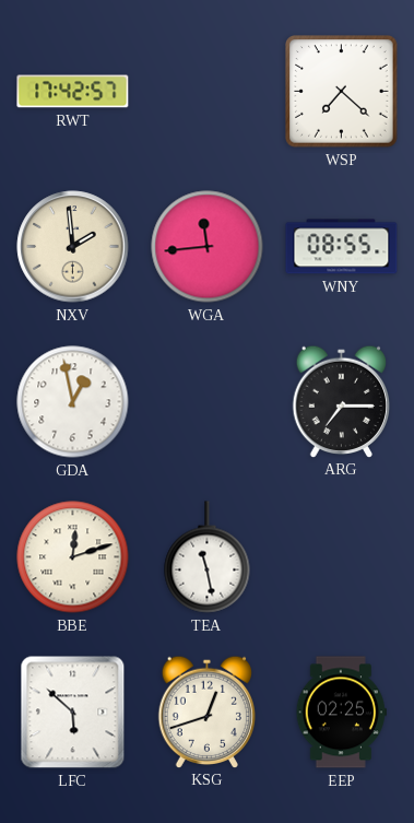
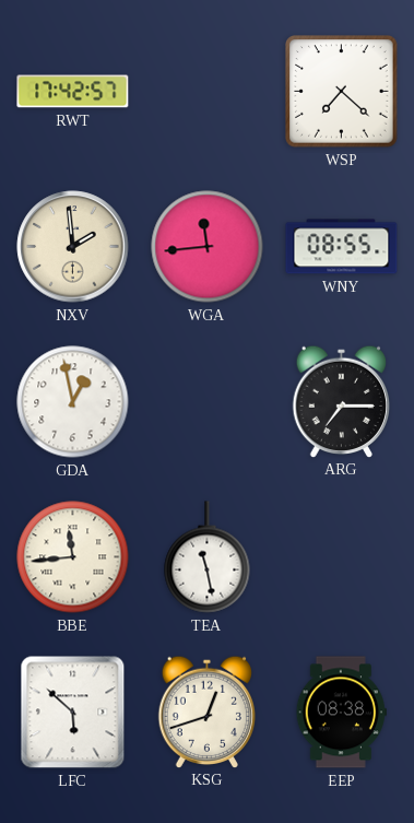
BBE: 12:12 -> 11:44
EEP: 02:25 -> 08:38
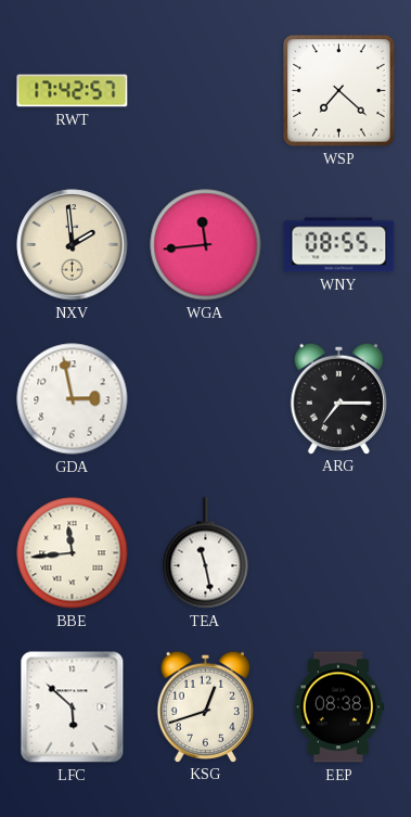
GDA: 12:58 -> 2:58
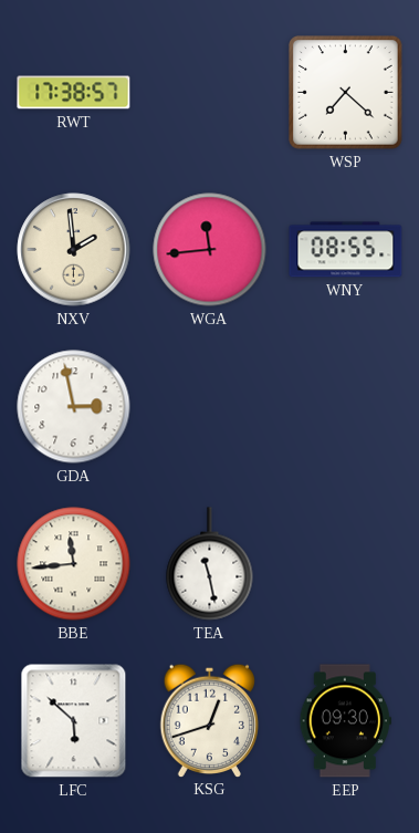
RWT: 17:42 -> 17:38
ARG: 7:15 -> none
EEP: 08:38 -> 09:30
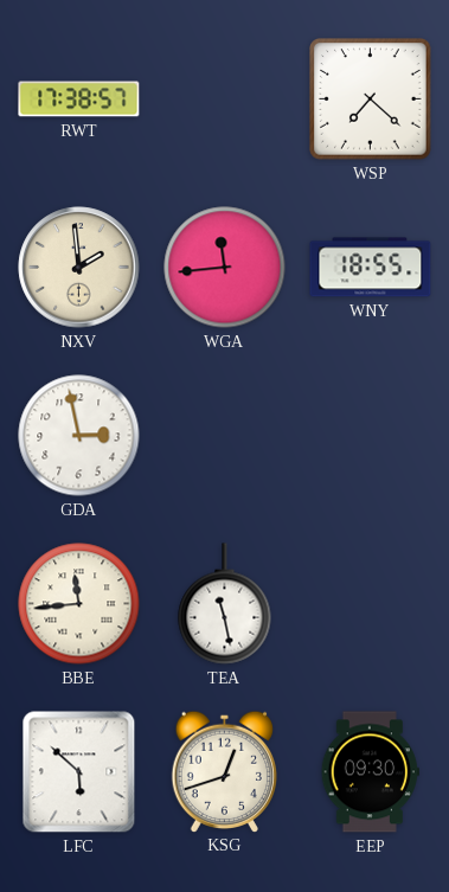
WNY: 08:55 -> 18:55
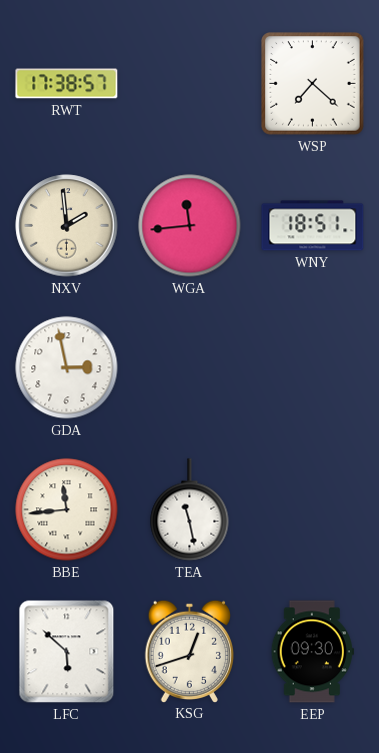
WNY: 18:55 -> 18:51
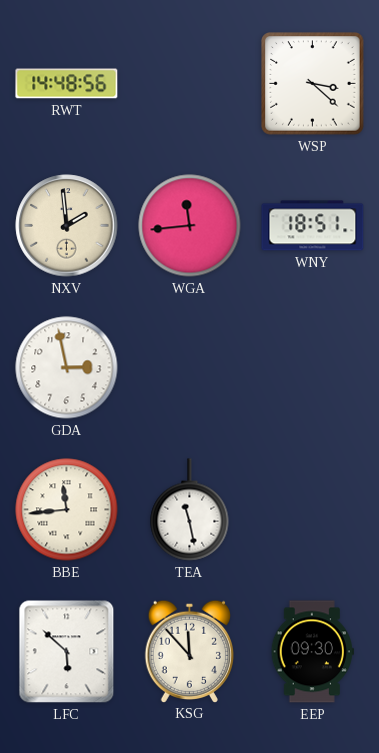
RWT: 17:38 -> 14:48
WSP: 7:22 -> 3:22
KSG: 12:42 -> 11:53
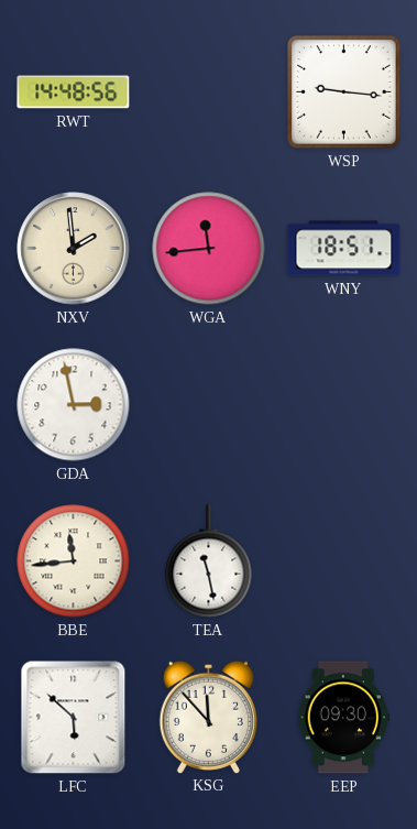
WSP: 3:22 -> 9:16
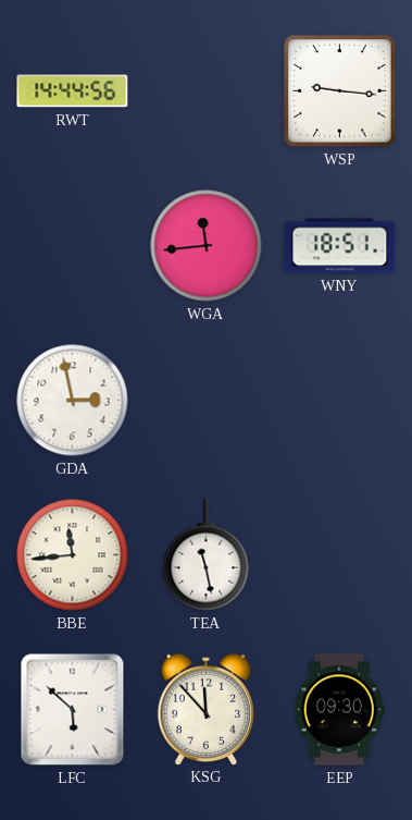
RWT: 14:48 -> 14:44
NXV: 1:59 -> none
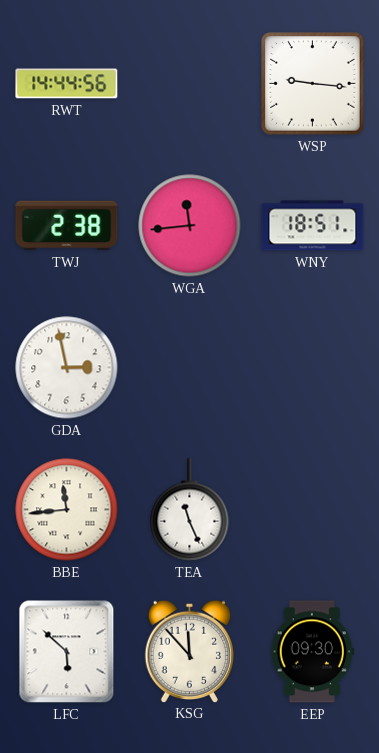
TWJ: none -> 2:38
TEA: 11:28 -> 11:26
